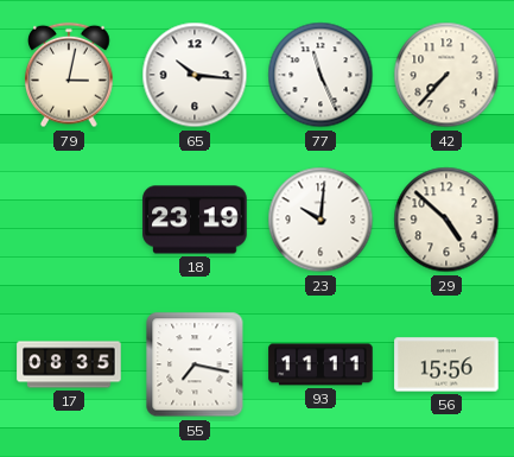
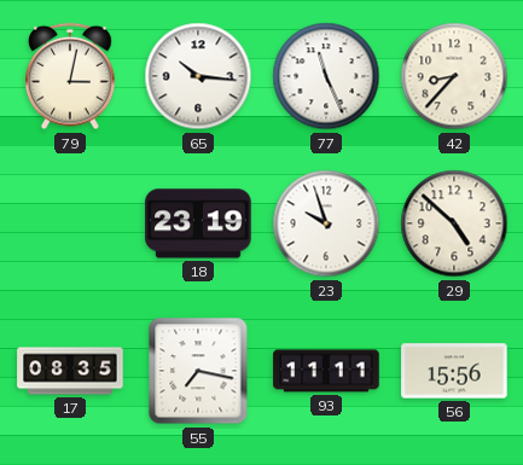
42: 7:37 -> 8:37
23: 10:01 -> 9:57
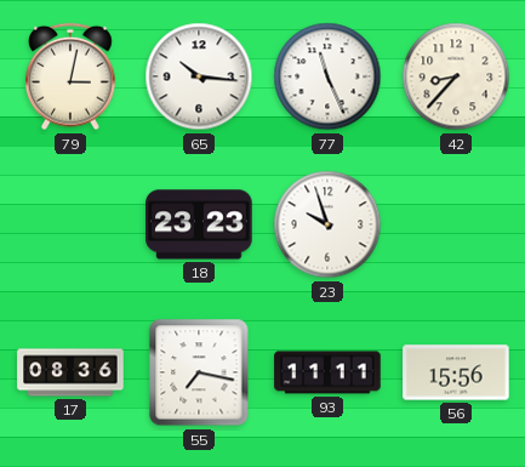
18: 23:19 -> 23:23
29: 4:52 -> none
17: 08:35 -> 08:36
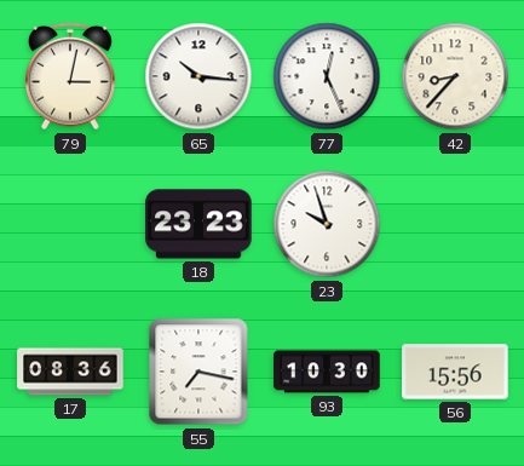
77: 11:26 -> 12:26
93: 11:11 -> 10:30
